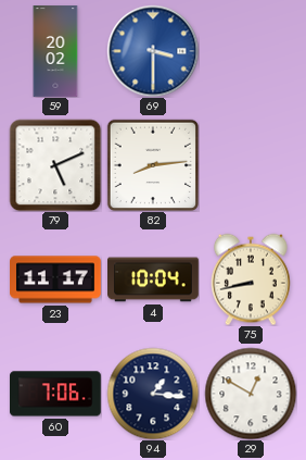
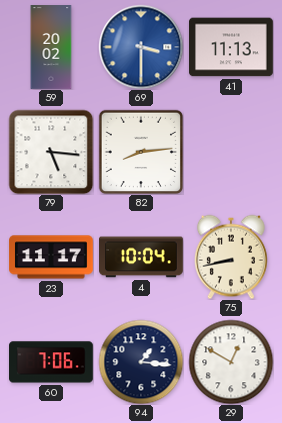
41: none -> 11:13
79: 5:11 -> 5:16
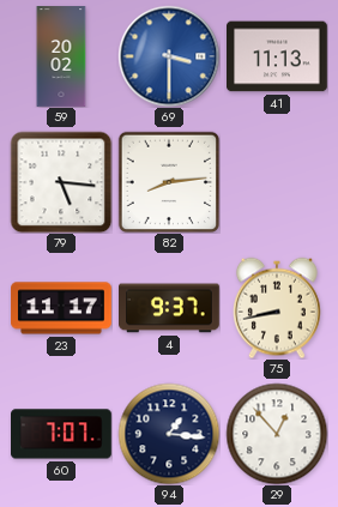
4: 10:04 -> 9:37
60: 7:06 -> 7:07
29: 12:50 -> 12:53
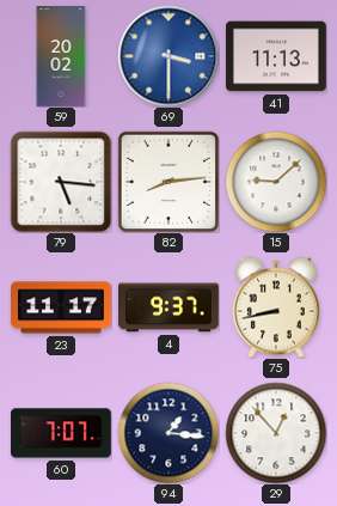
15: none -> 9:08
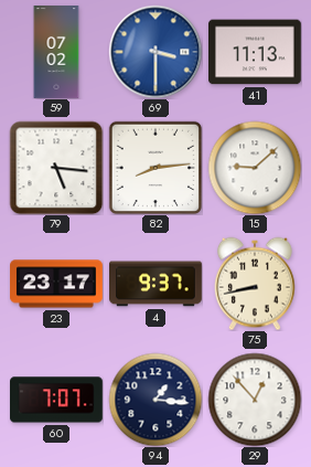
59: 20:02 -> 07:02
23: 11:17 -> 23:17
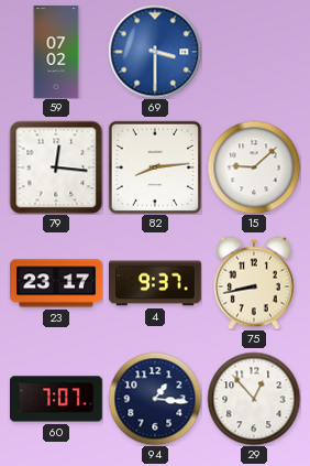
41: 11:13 -> none
79: 5:16 -> 12:16
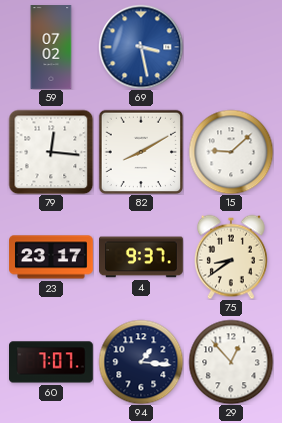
69: 3:30 -> 3:28
82: 8:14 -> 8:10
75: 8:43 -> 8:39
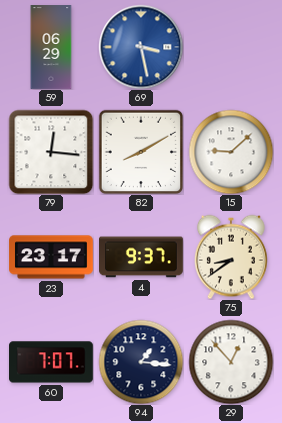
59: 07:02 -> 06:29
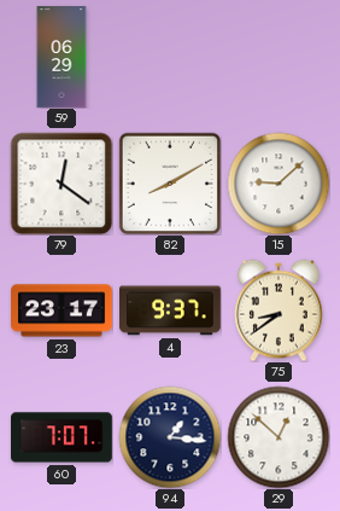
69: 3:28 -> none
79: 12:16 -> 12:21
29: 12:53 -> 12:52
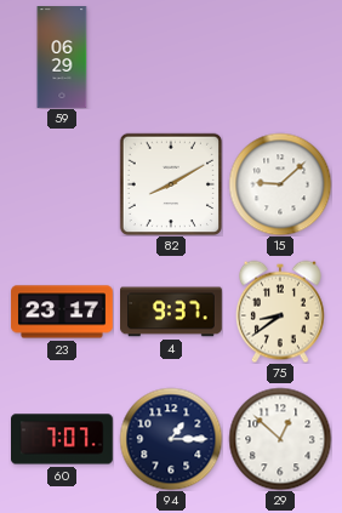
79: 12:21 -> none
94: 1:16 -> 1:15
